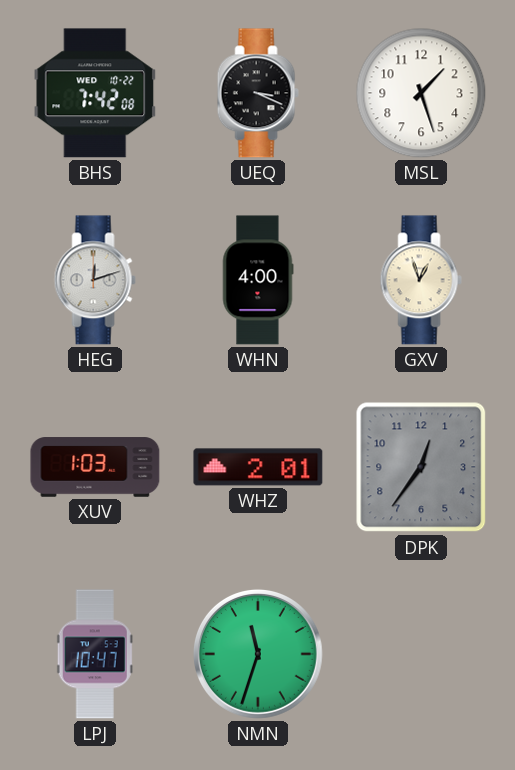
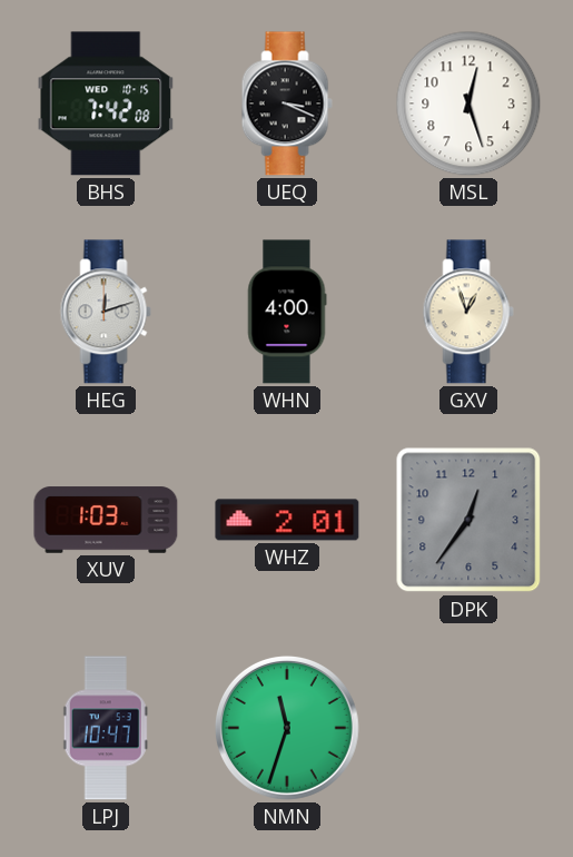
BHS date: WED 10-22 -> WED 10-15
MSL: 1:27 -> 12:27
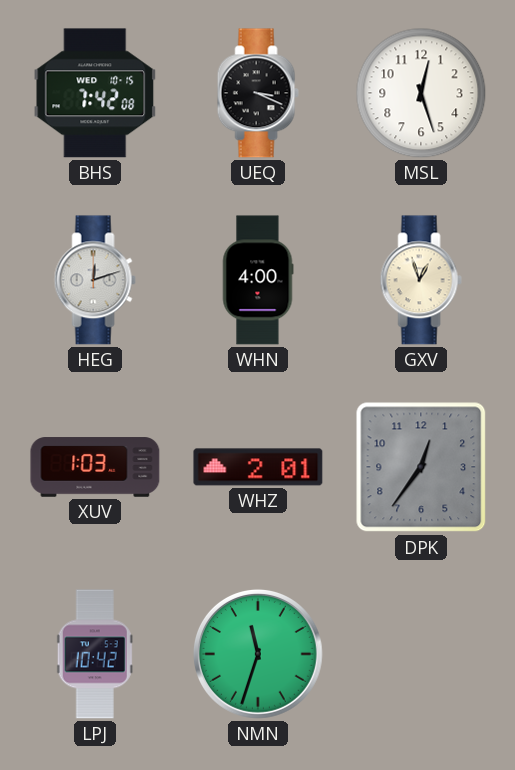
LPJ: 10:47 -> 10:42
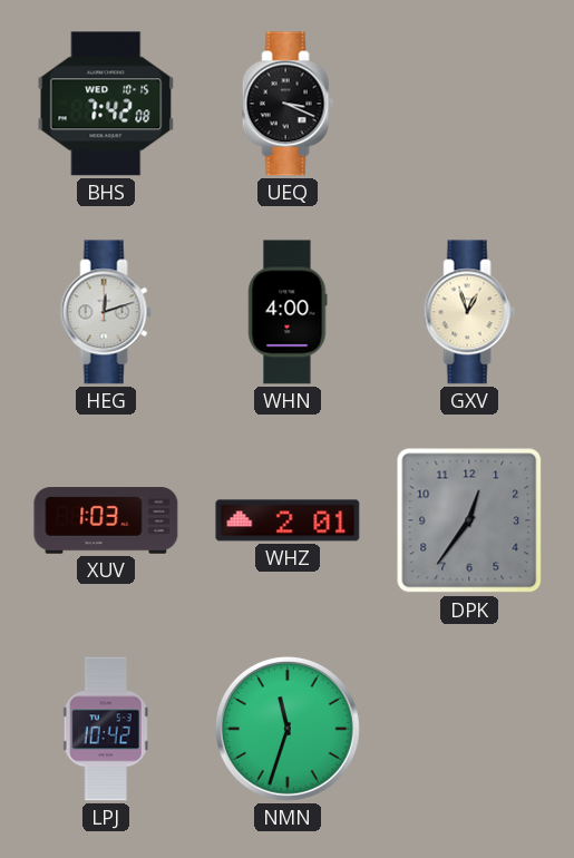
MSL: 12:27 -> none
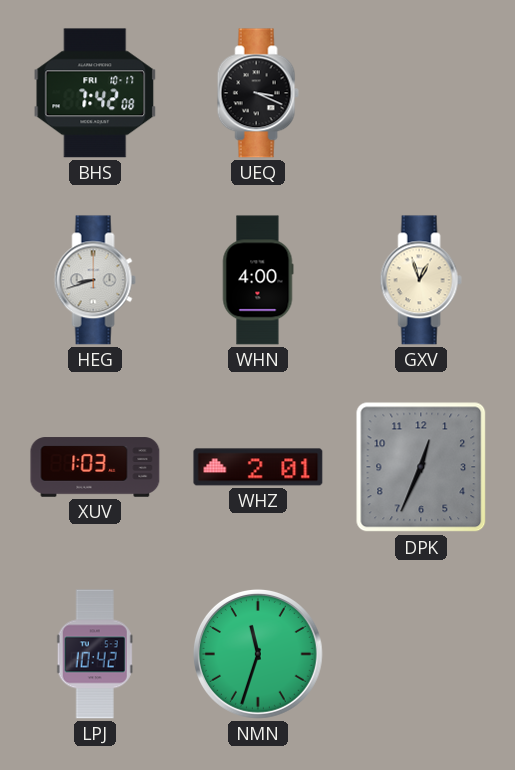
BHS date: WED 10-15 -> FRI 10-17
HEG: 12:12 -> 8:42
DPK: 12:36 -> 12:34
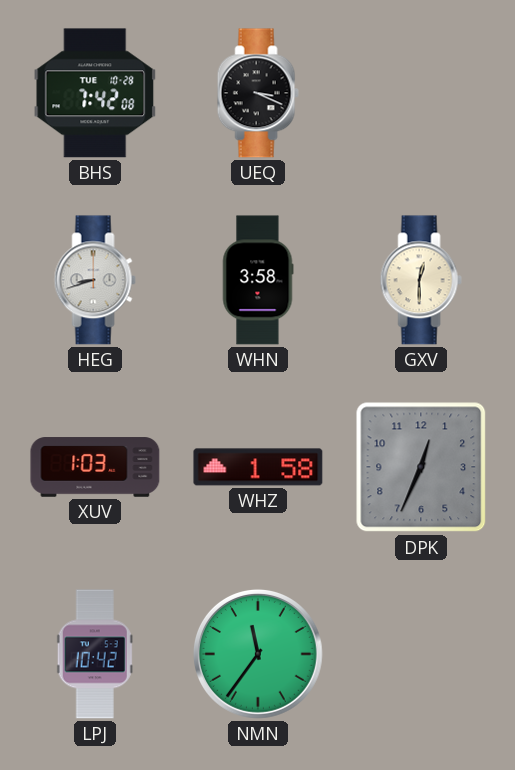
BHS date: FRI 10-17 -> TUE 10-28
WHN: 4:00 -> 3:58
GXV: 12:57 -> 12:30
WHZ: 2:01 -> 1:58
NMN: 11:33 -> 11:36
